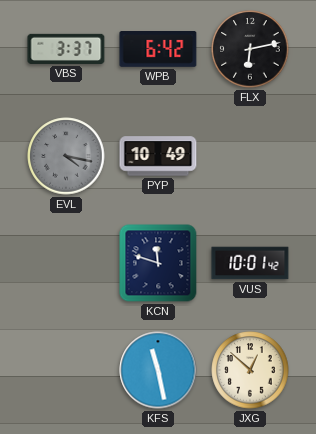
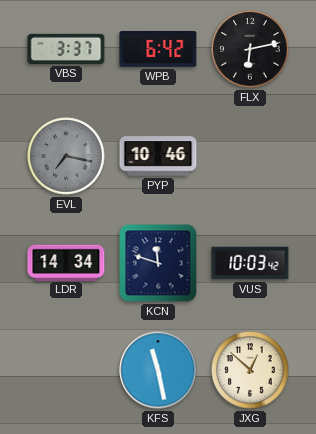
EVL: 4:17 -> 7:17
PYP: 10:49 -> 10:46
LDR: none -> 14:34
VUS: 10:01 -> 10:03
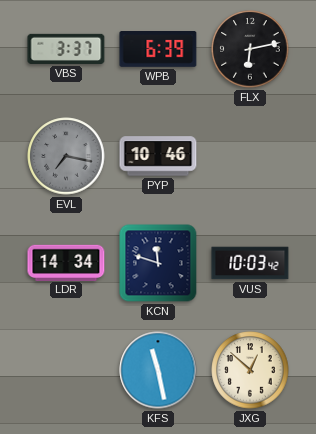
WPB: 6:42 -> 6:39
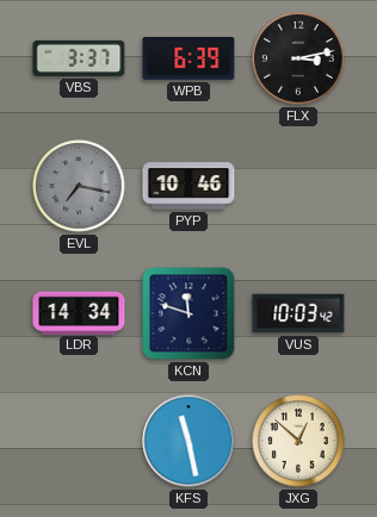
FLX: 6:13 -> 3:13
